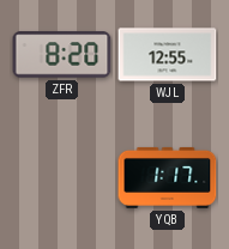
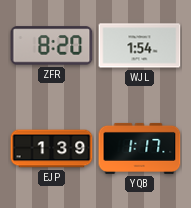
WJL: 12:55 -> 1:54
EJP: none -> 1:39
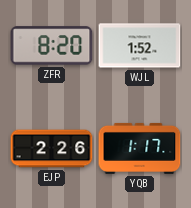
WJL: 1:54 -> 1:52
EJP: 1:39 -> 2:26
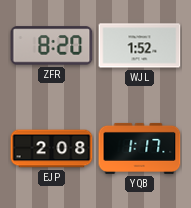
EJP: 2:26 -> 2:08
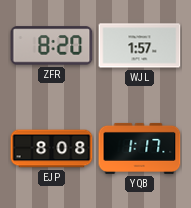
WJL: 1:52 -> 1:57
EJP: 2:08 -> 8:08
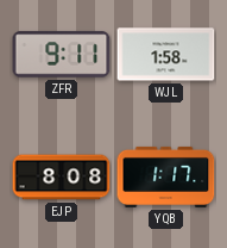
ZFR: 8:20 -> 9:11
WJL: 1:57 -> 1:58
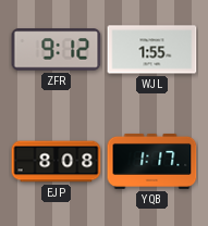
ZFR: 9:11 -> 9:12
WJL: 1:58 -> 1:55
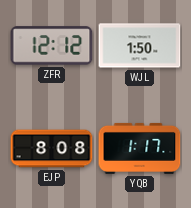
ZFR: 9:12 -> 12:12
WJL: 1:55 -> 1:50
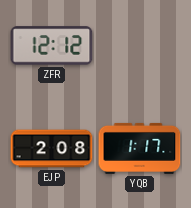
WJL: 1:50 -> none
EJP: 8:08 -> 2:08
